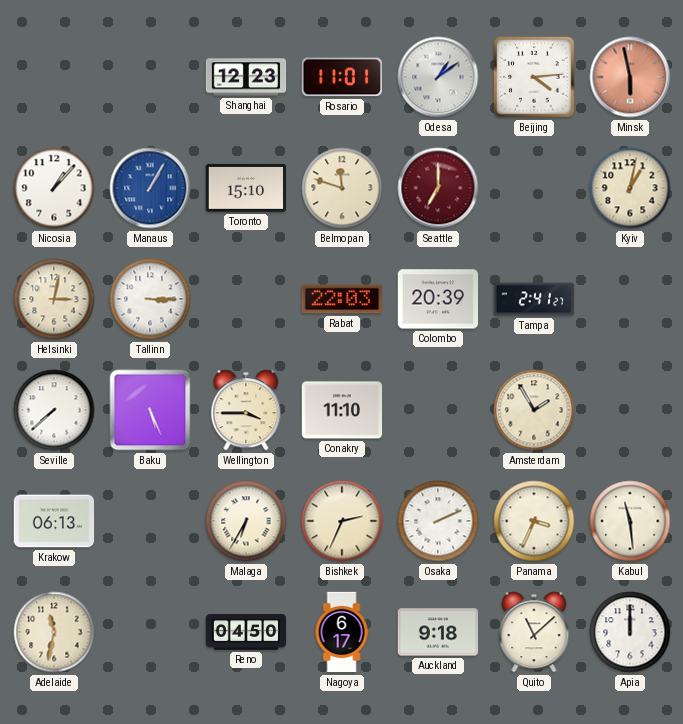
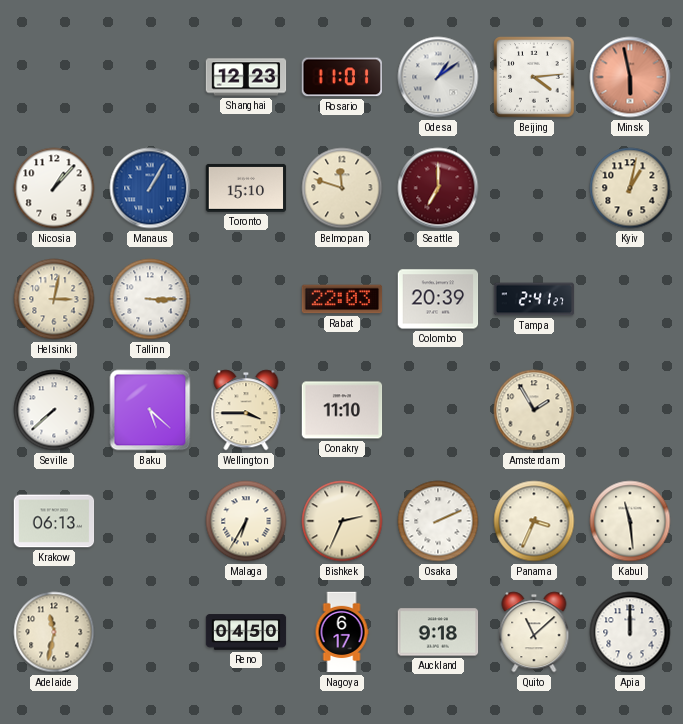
Baku: 5:26 -> 5:22
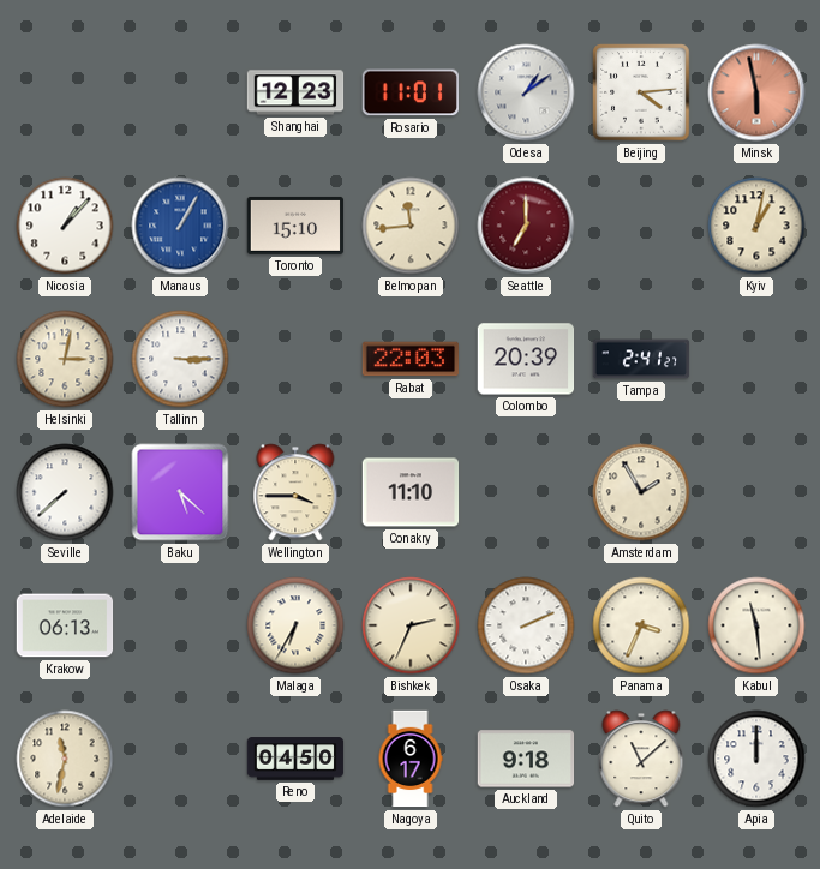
Belmopan: 11:48 -> 11:44
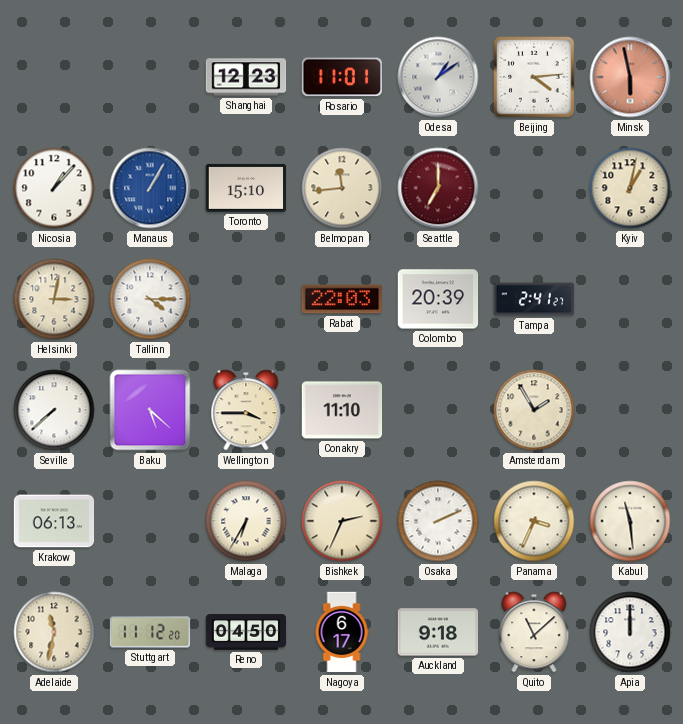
Tallinn: 3:15 -> 4:15
Stuttgart: none -> 11:12
